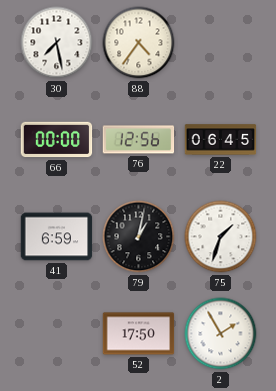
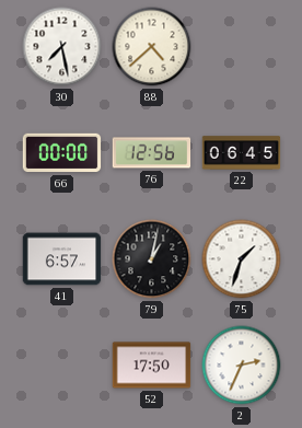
88: 4:36 -> 4:38
41: 6:59 -> 6:57
2: 1:55 -> 2:34
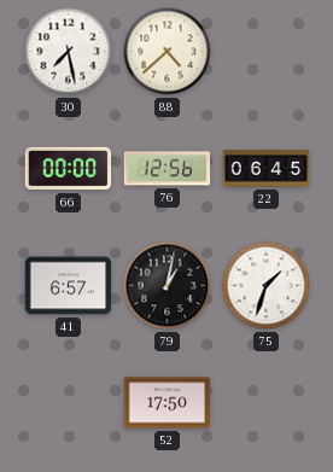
2: 2:34 -> none
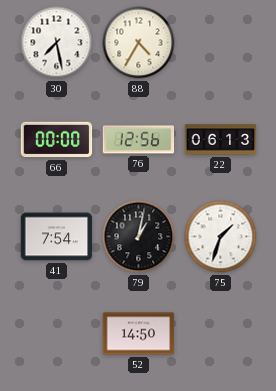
88: 4:38 -> 4:35
22: 06:45 -> 06:13
41: 6:57 -> 7:54
52: 17:50 -> 14:50
